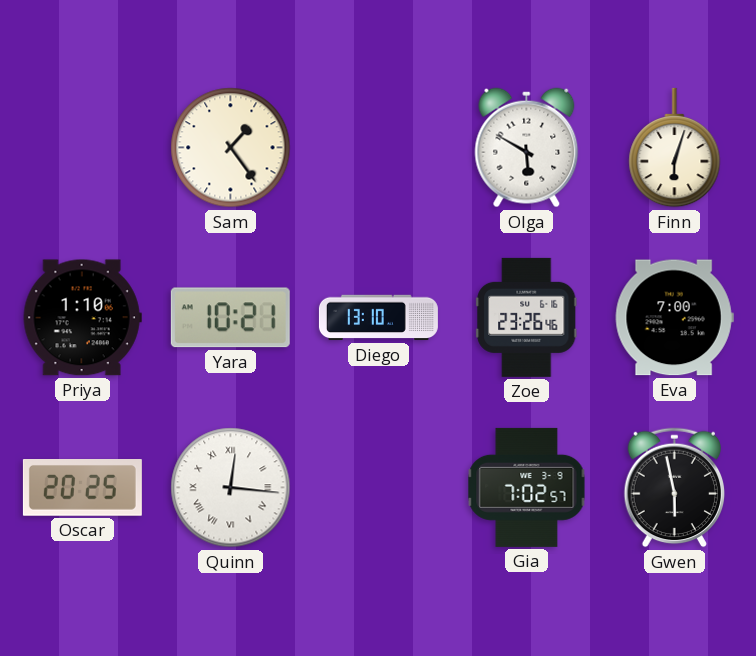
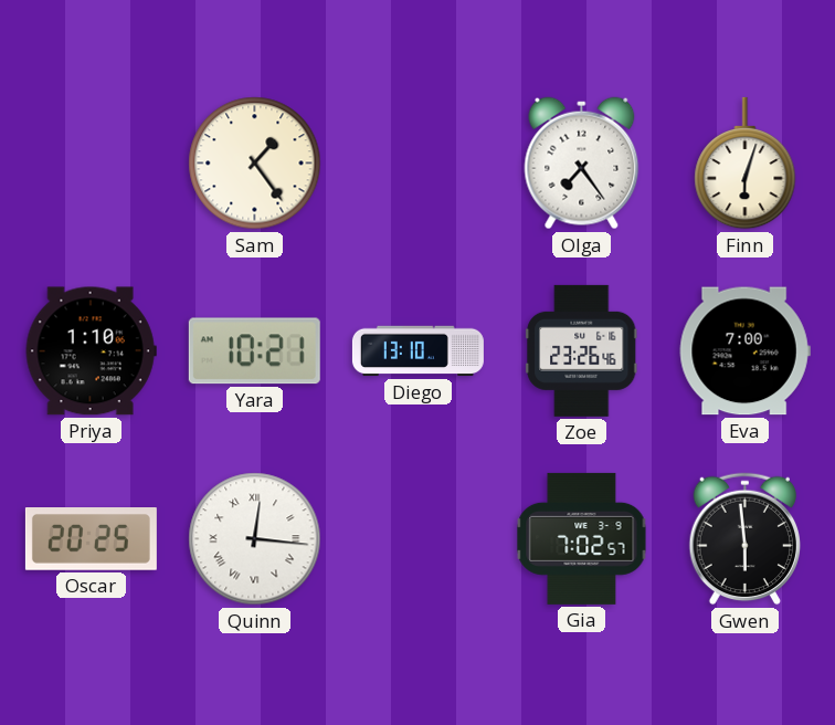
Olga: 5:50 -> 7:24
Gwen: 5:58 -> 5:59
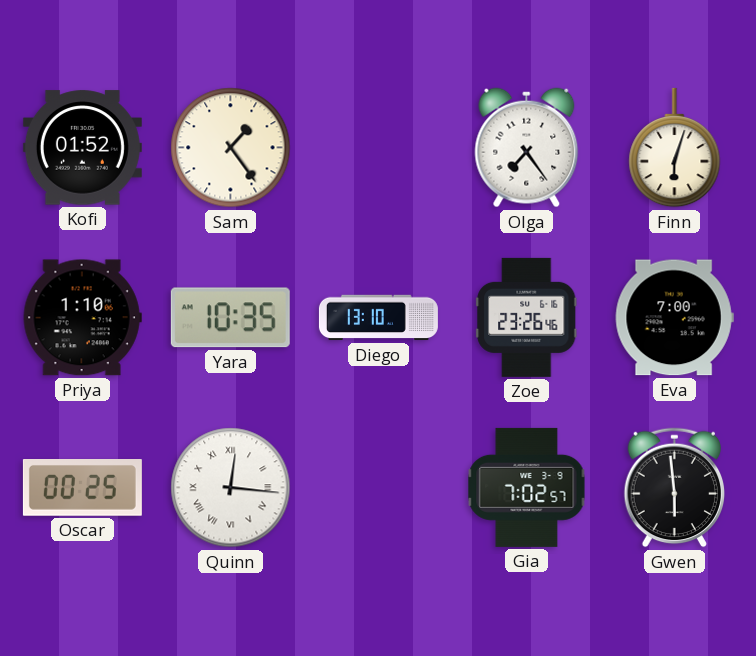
Kofi: none -> 01:52
Yara: 10:21 -> 10:35
Oscar: 20:25 -> 00:25
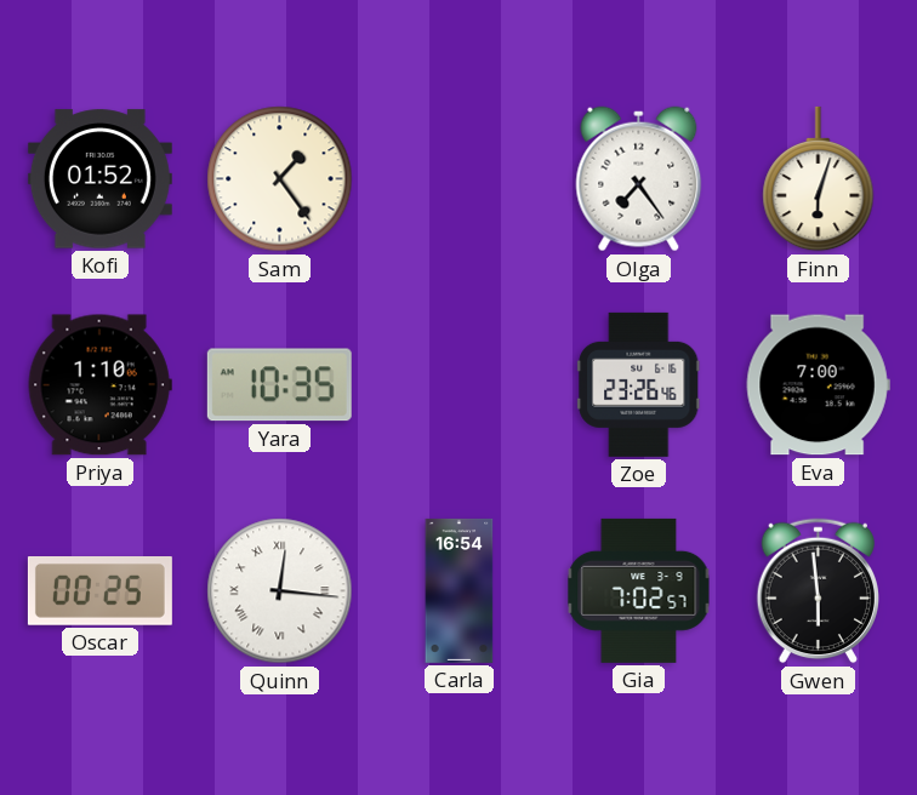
Diego: 13:10 -> none
Carla: none -> 16:54
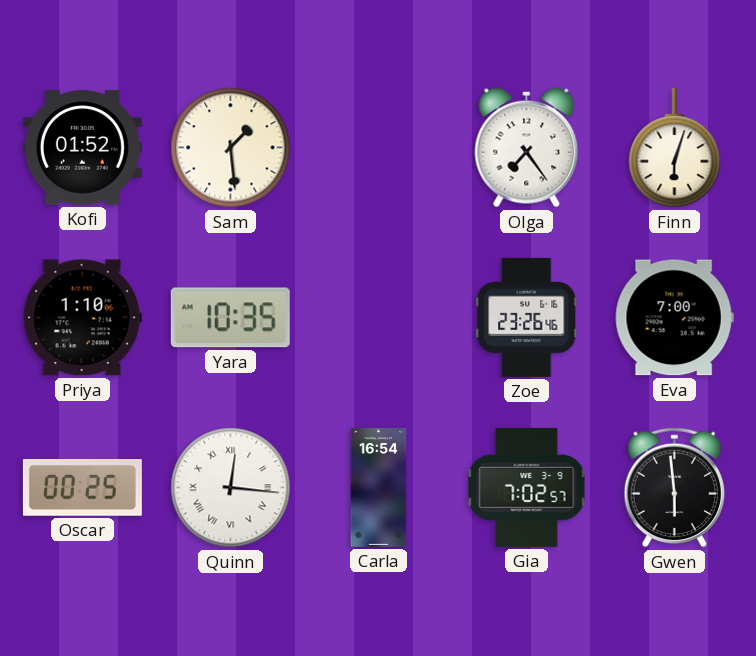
Sam: 1:24 -> 1:29
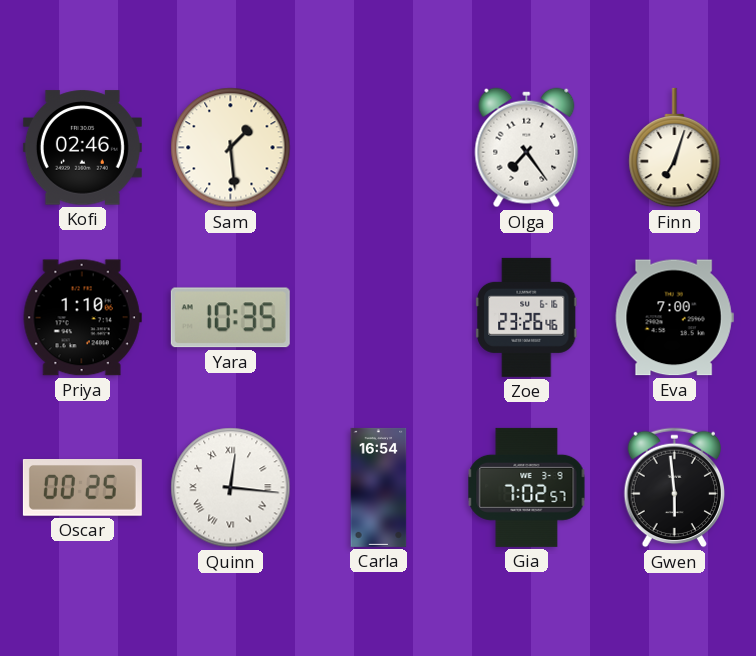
Kofi: 01:52 -> 02:46
Finn: 6:03 -> 7:03
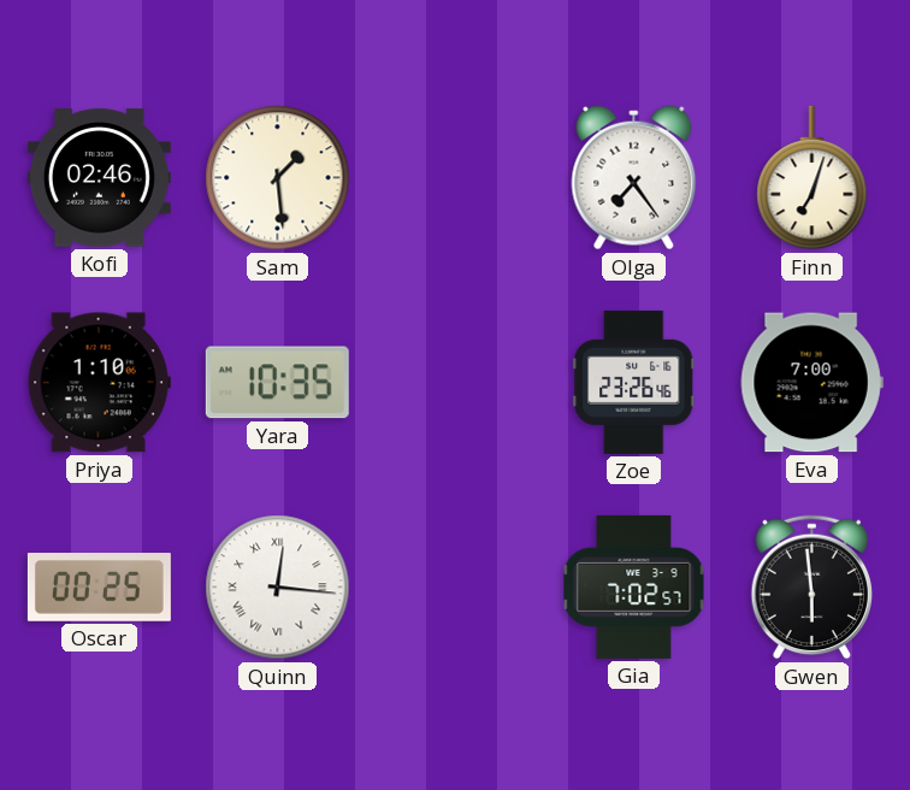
Carla: 16:54 -> none
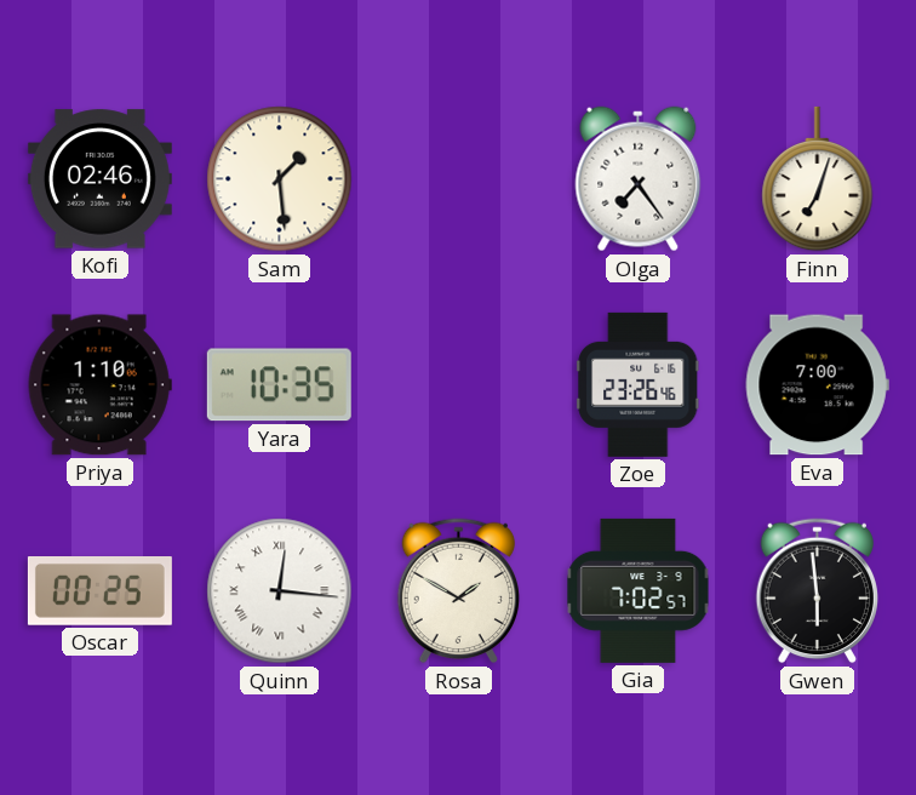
Rosa: none -> 1:50
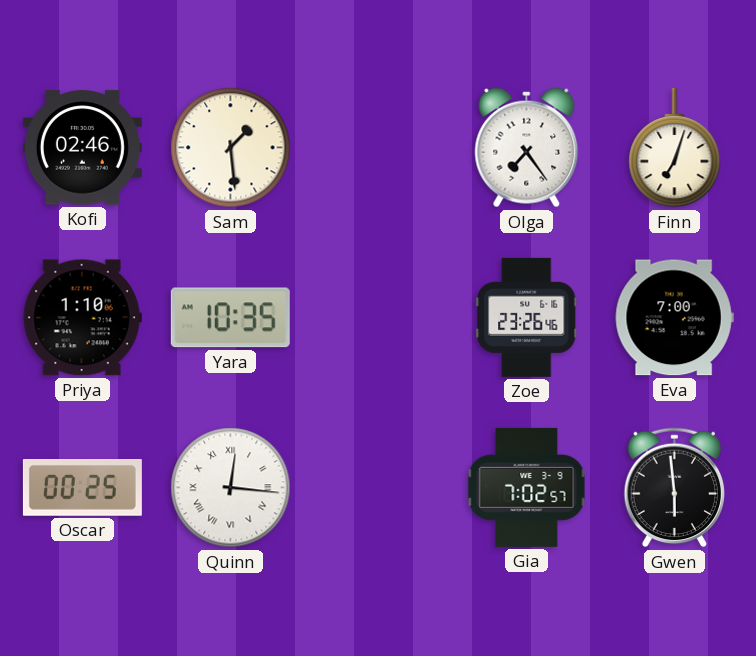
Rosa: 1:50 -> none
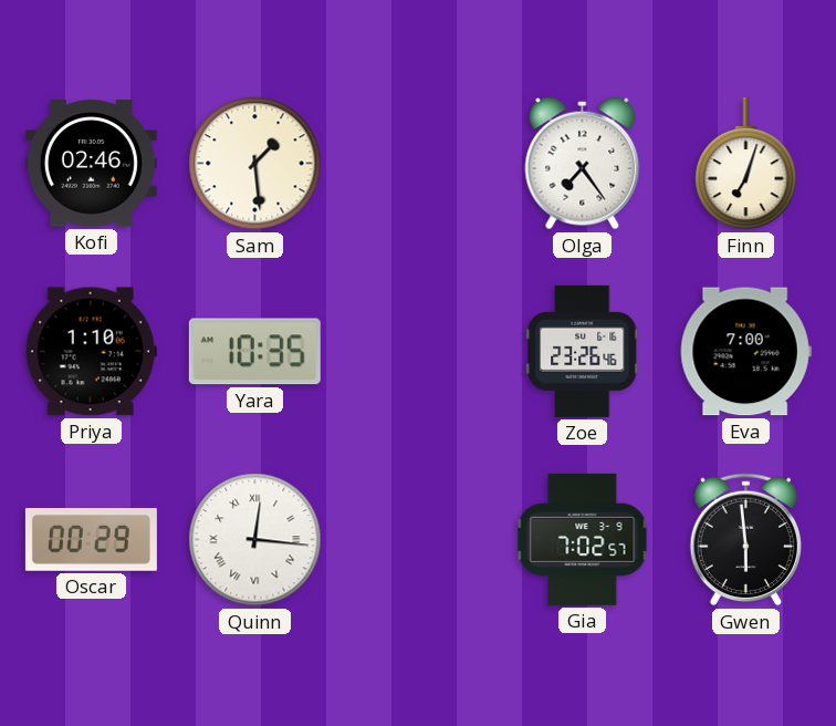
Oscar: 00:25 -> 00:29
